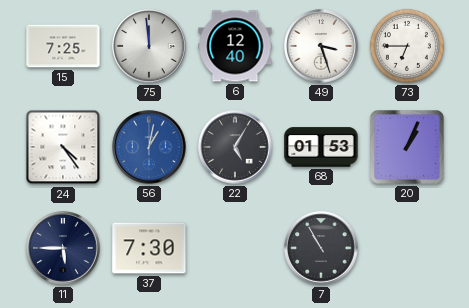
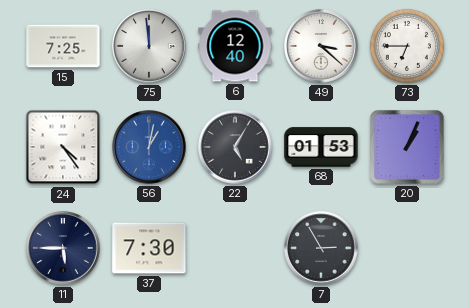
49: 3:27 -> 3:22
7: 10:55 -> 2:55
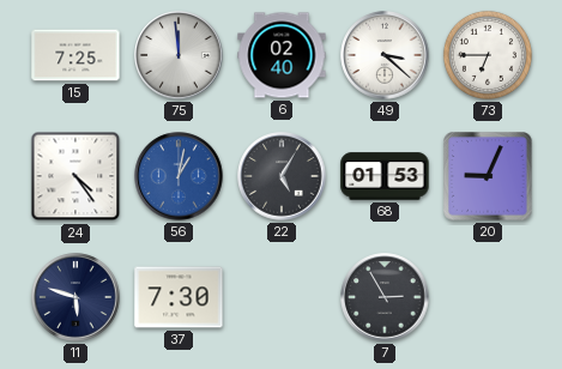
6: 12:40 -> 02:40
20: 1:04 -> 9:04
11: 5:45 -> 5:48
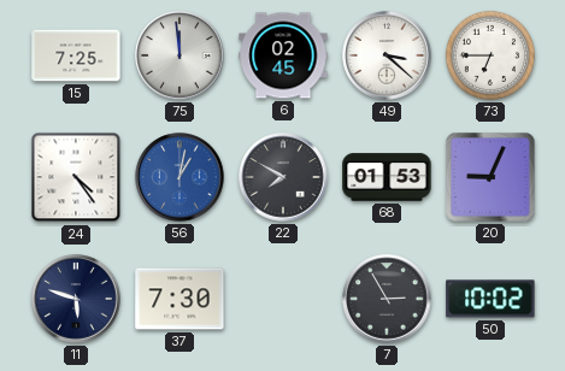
6: 02:40 -> 02:45
22: 5:05 -> 7:50
50: none -> 10:02
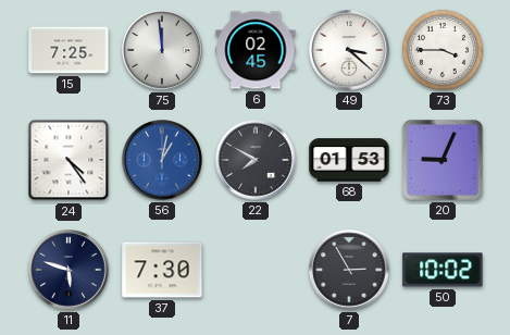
73: 6:45 -> 3:45
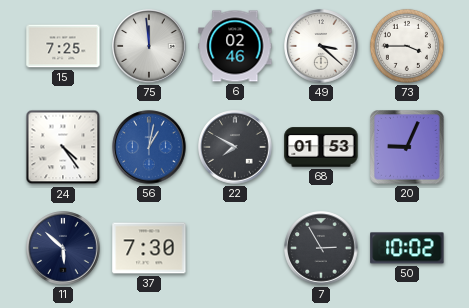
6: 02:45 -> 02:46
11: 5:48 -> 5:52
